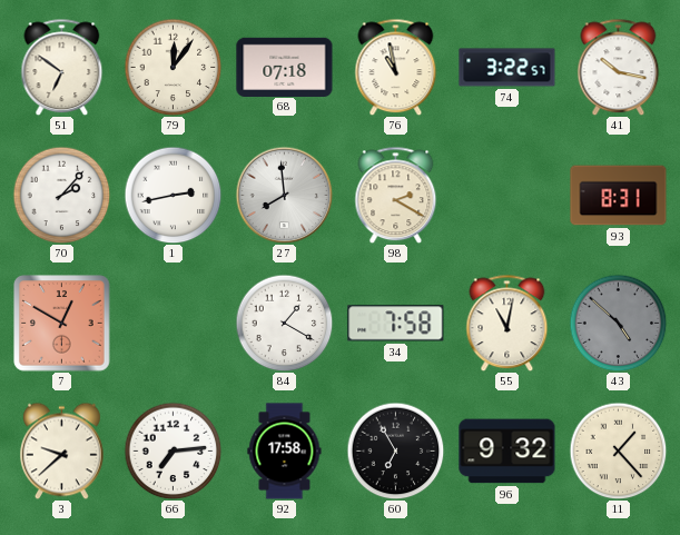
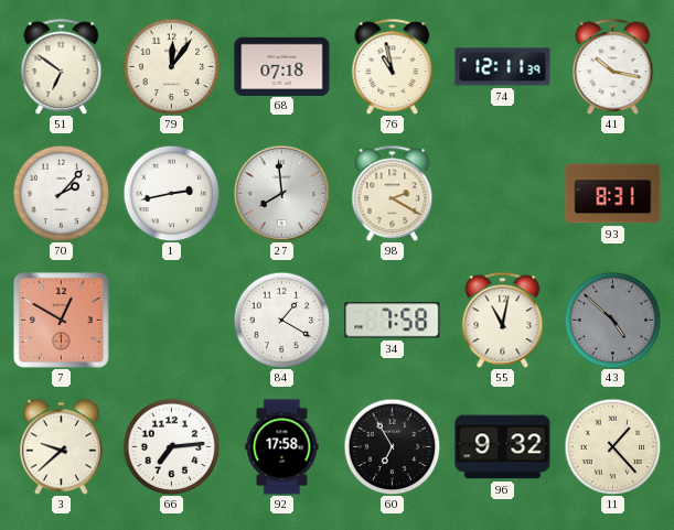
74: 3:22 -> 12:11
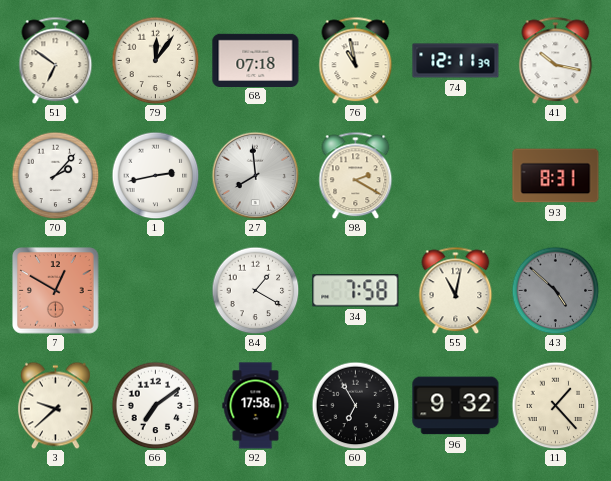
66: 7:14 -> 7:09
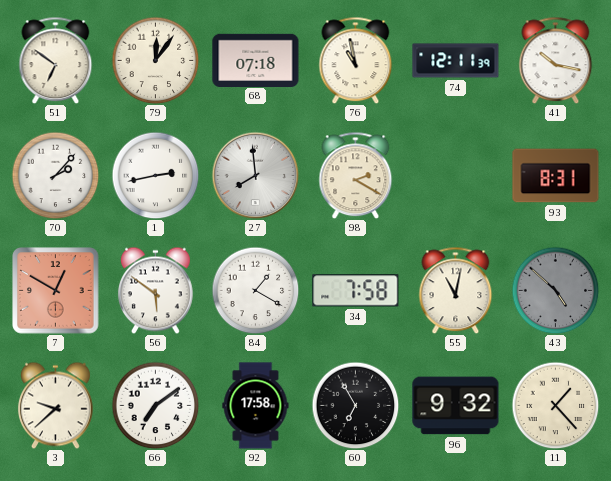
56: none -> 5:51
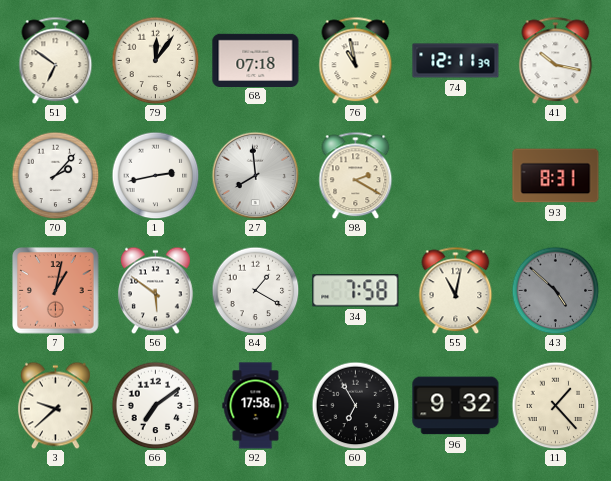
7: 12:50 -> 1:02
